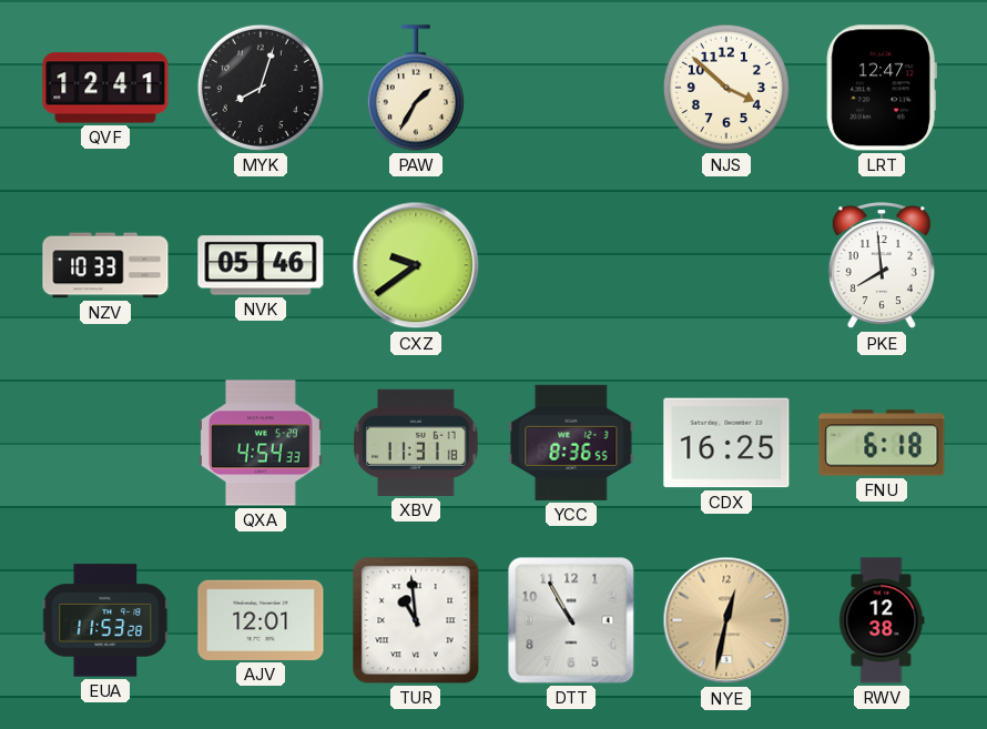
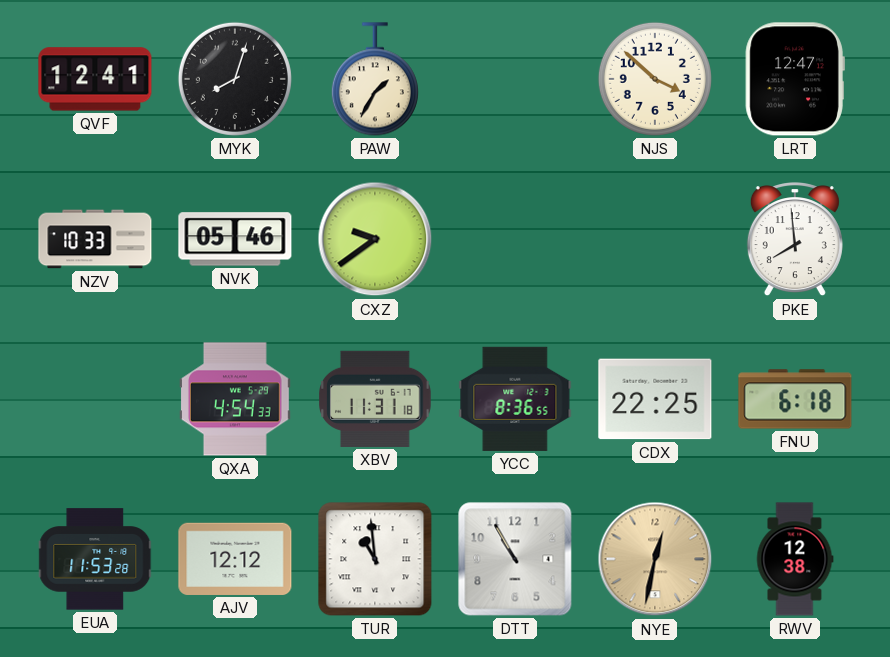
CDX: 16:25 -> 22:25
AJV: 12:01 -> 12:12
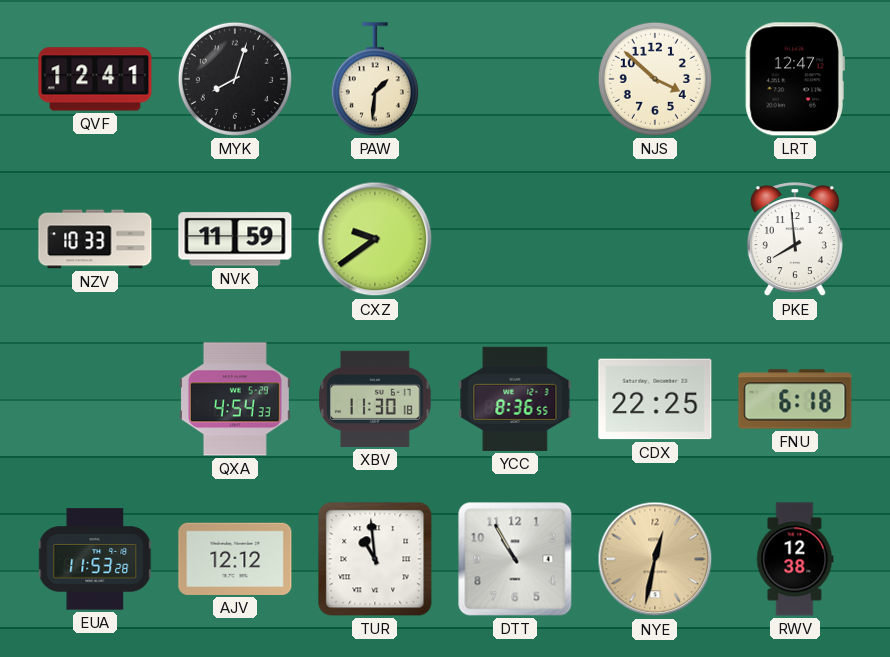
PAW: 1:35 -> 1:31
NVK: 05:46 -> 11:59
XBV: 11:31 -> 11:30
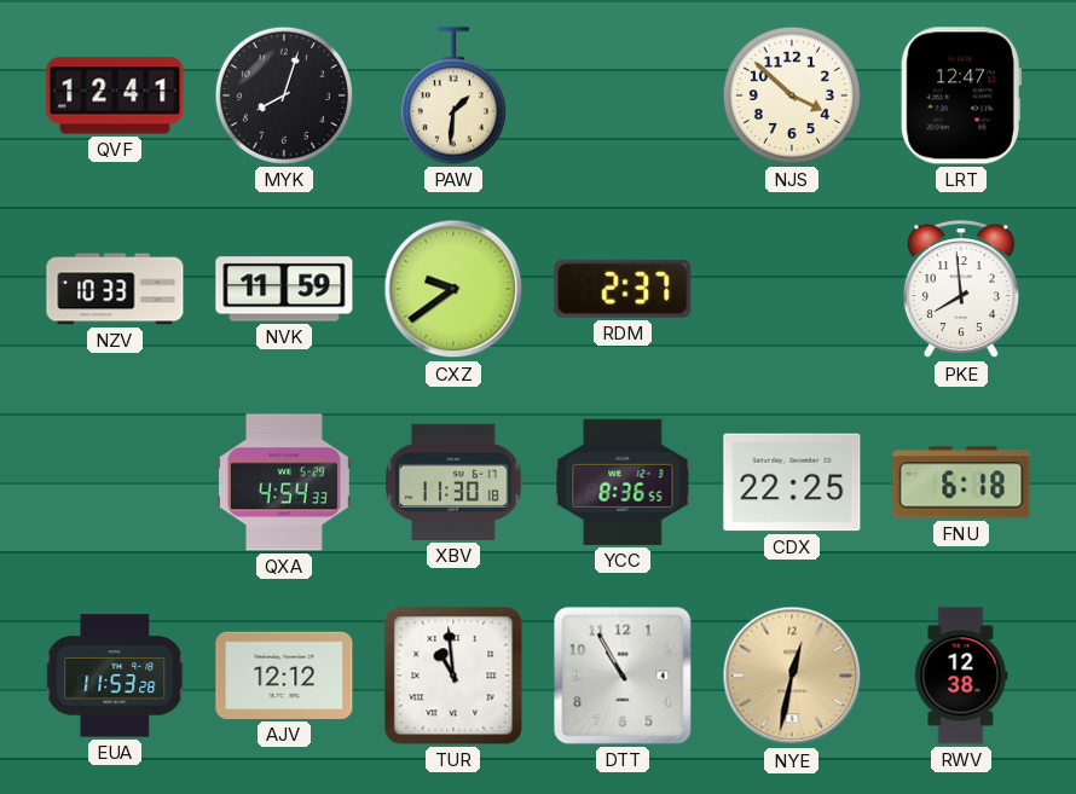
RDM: none -> 2:37
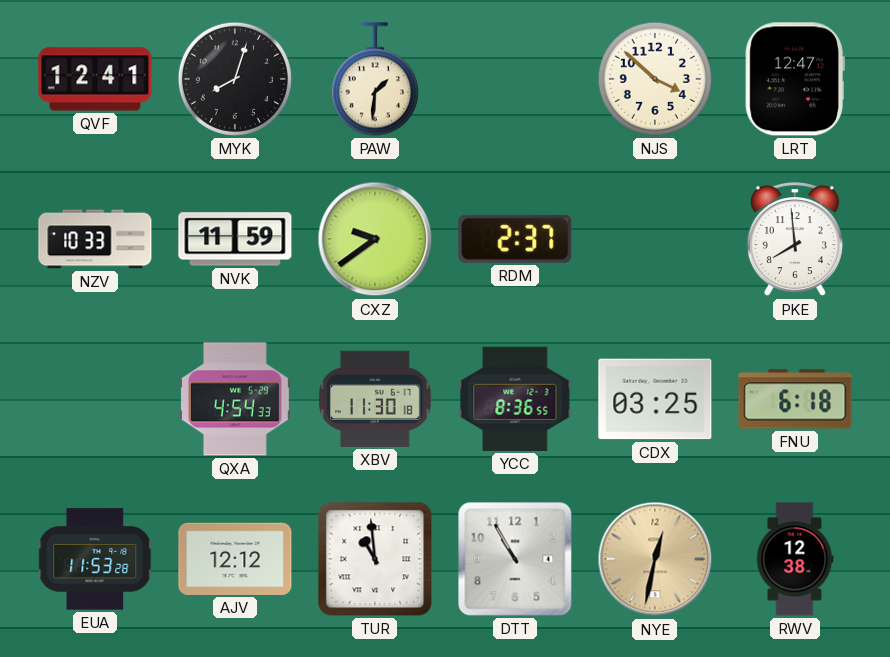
CDX: 22:25 -> 03:25
